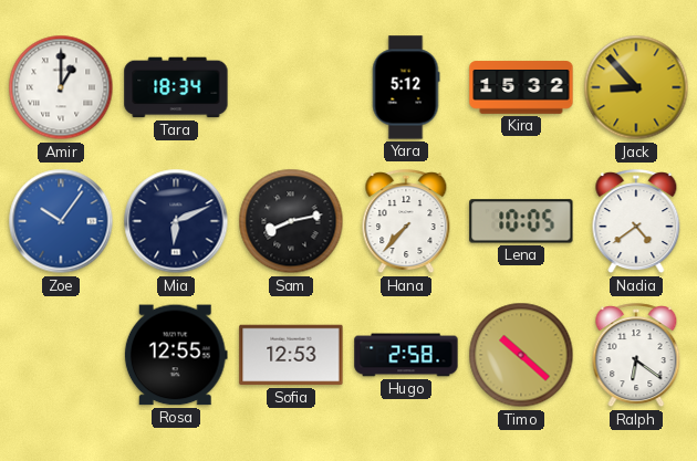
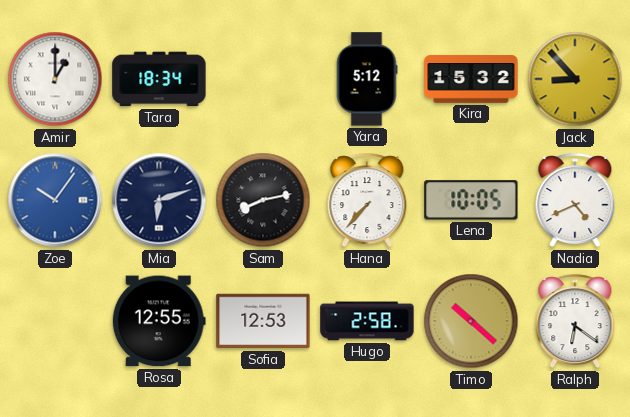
Mia: 6:11 -> 6:12
Nadia: 4:39 -> 4:41
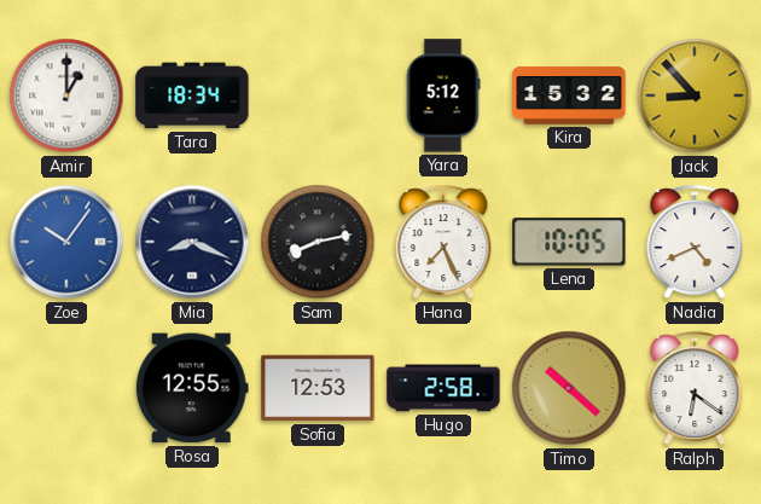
Mia: 6:12 -> 8:19
Hana: 7:37 -> 7:26
